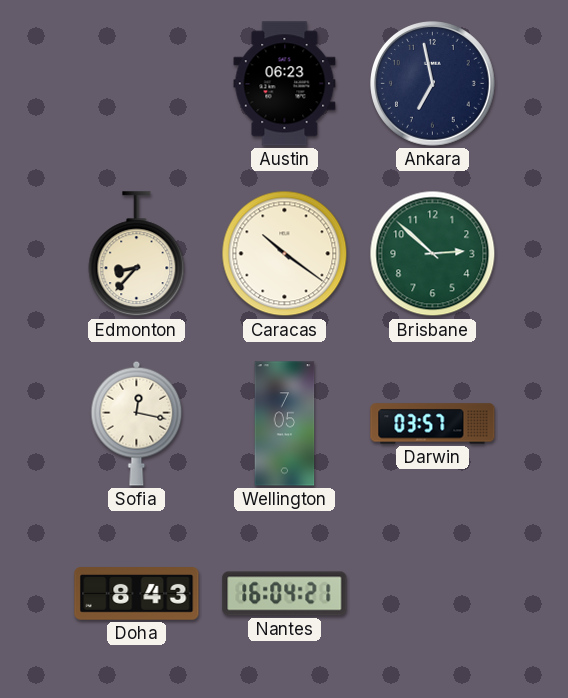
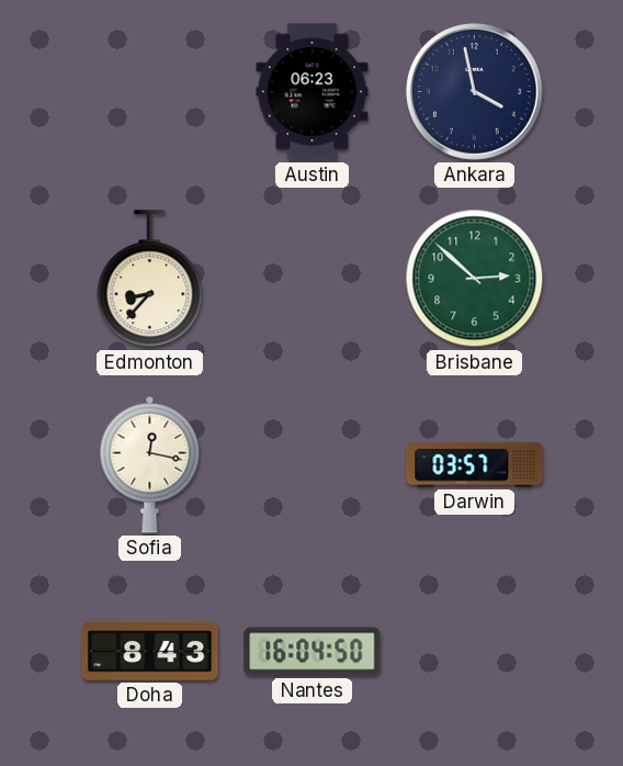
Ankara: 6:58 -> 3:58
Caracas: 10:21 -> none
Wellington: 7:05 -> none
Nantes: 16:04:21 -> 16:04:50
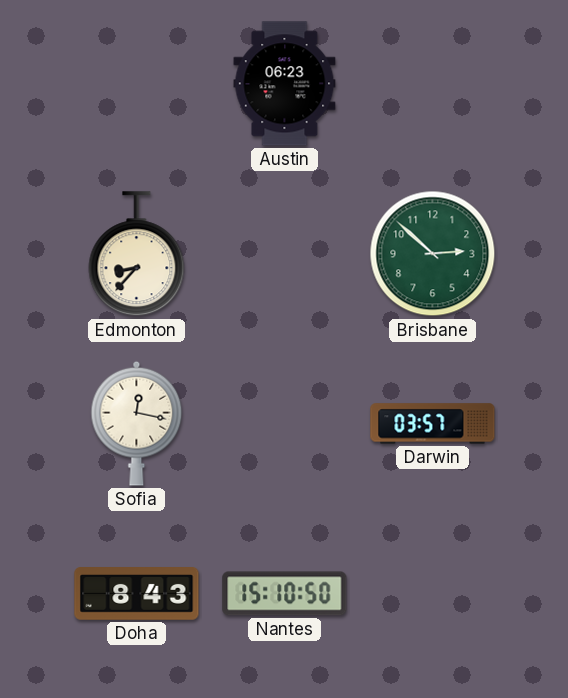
Ankara: 3:58 -> none
Nantes: 16:04 -> 15:10
